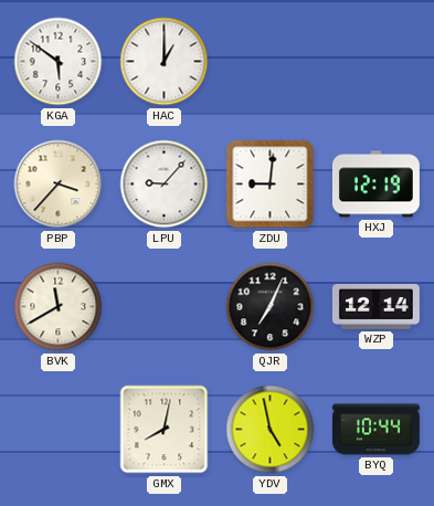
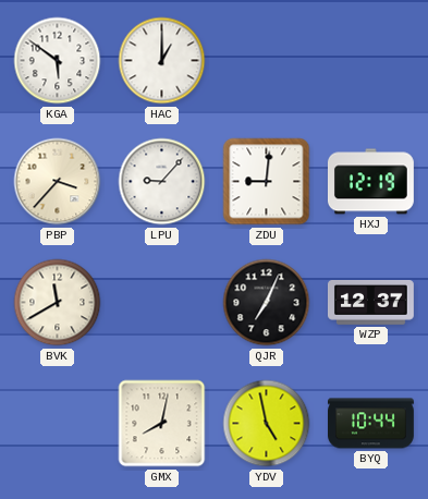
WZP: 12:14 -> 12:37
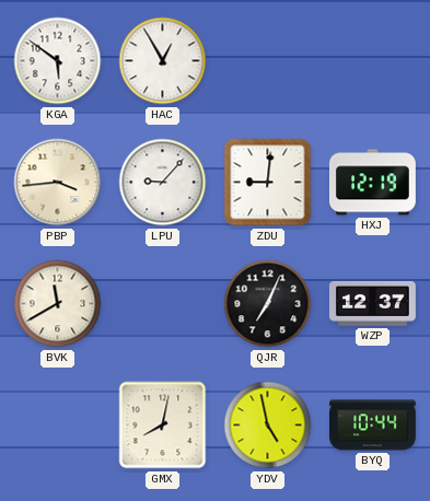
HAC: 1:00 -> 12:55
PBP: 3:37 -> 3:44
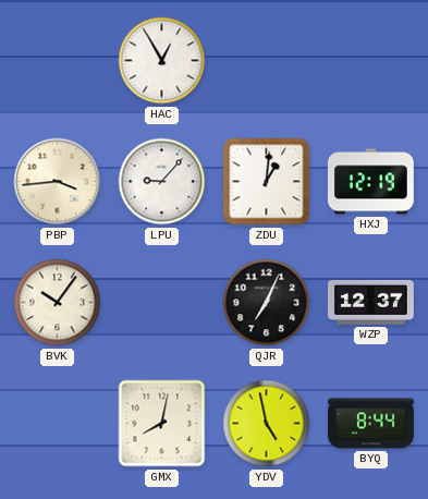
KGA: 5:51 -> none
ZDU: 9:01 -> 1:01
BVK: 11:40 -> 10:06
BYQ: 10:44 -> 8:44
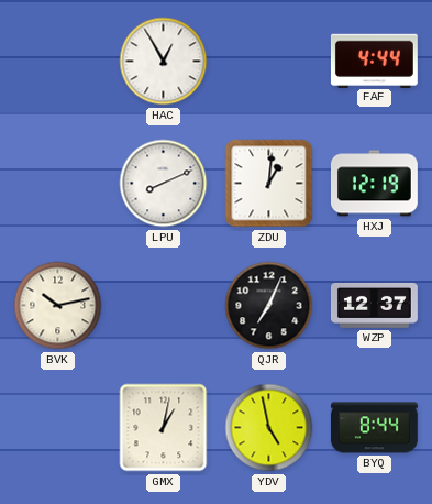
FAF: none -> 4:44
PBP: 3:44 -> none
LPU: 9:07 -> 8:11
BVK: 10:06 -> 10:13
GMX: 8:02 -> 1:02
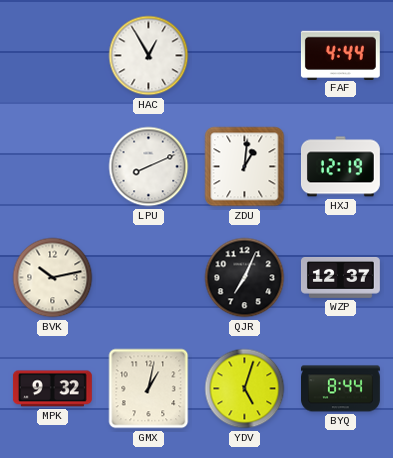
MPK: none -> 9:32
YDV: 4:58 -> 5:03
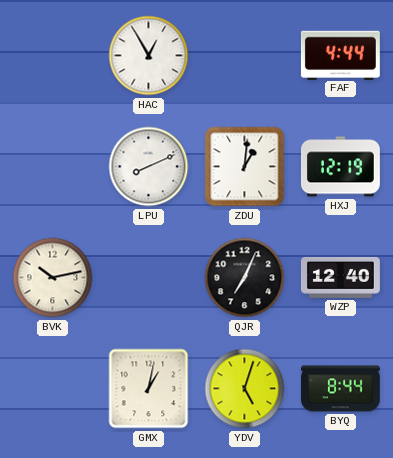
WZP: 12:37 -> 12:40
MPK: 9:32 -> none
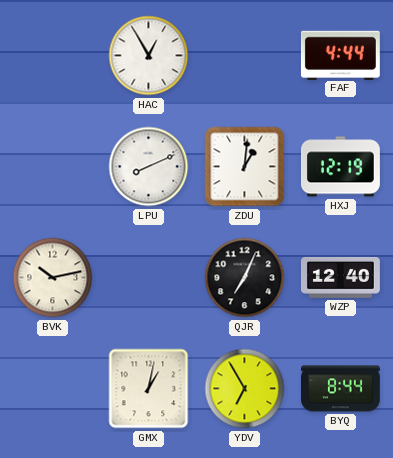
YDV: 5:03 -> 6:55
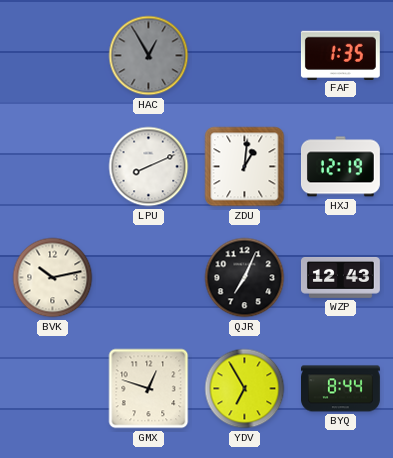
HAC dial: white -> grey
FAF: 4:44 -> 1:35
WZP: 12:40 -> 12:43
GMX: 1:02 -> 12:48
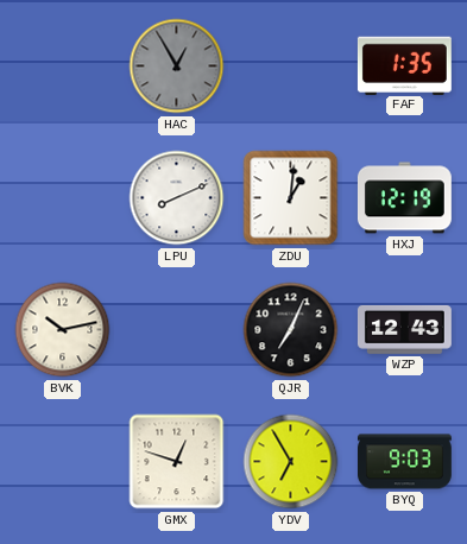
BYQ: 8:44 -> 9:03
